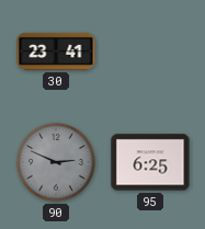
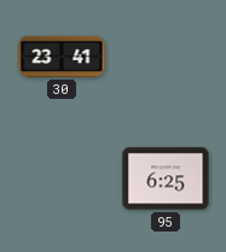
90: 2:49 -> none
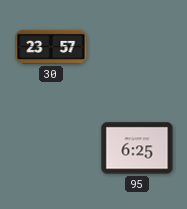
30: 23:41 -> 23:57
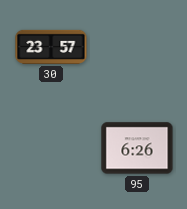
95: 6:25 -> 6:26
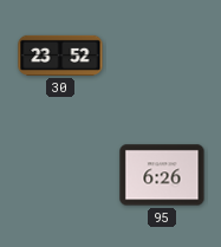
30: 23:57 -> 23:52
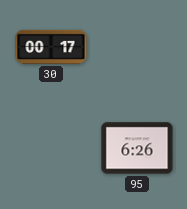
30: 23:52 -> 00:17
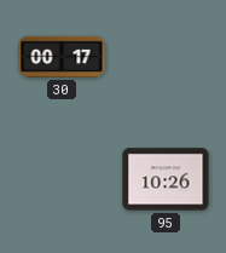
95: 6:26 -> 10:26
